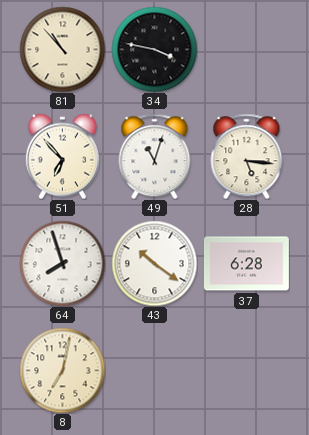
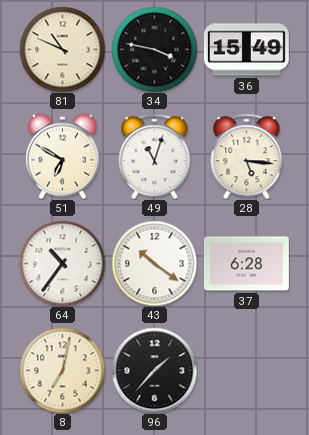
81: 10:53 -> 10:49
36: none -> 15:49
51: 6:53 -> 6:50
64: 7:57 -> 10:36
96: none -> 1:37
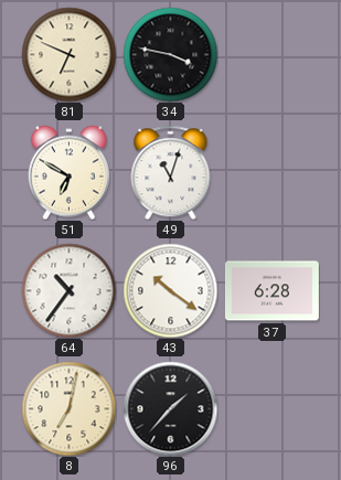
81: 10:49 -> 6:49
36: 15:49 -> none
28: 5:16 -> none
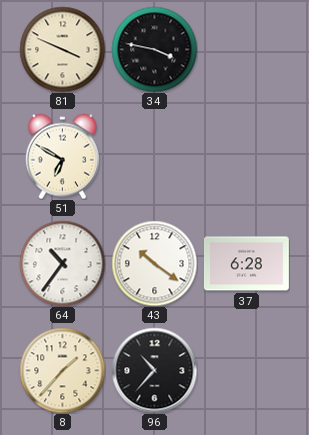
81: 6:49 -> 3:49
49: 11:03 -> none
8: 7:02 -> 1:37
96: 1:37 -> 10:37
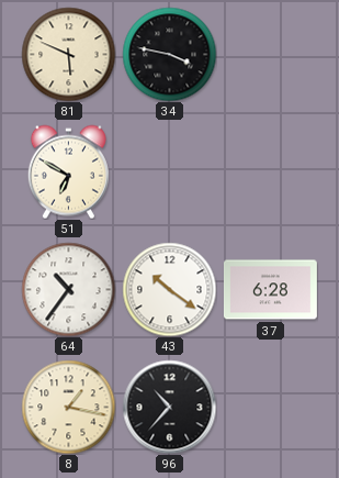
81: 3:49 -> 5:49
8: 1:37 -> 1:17
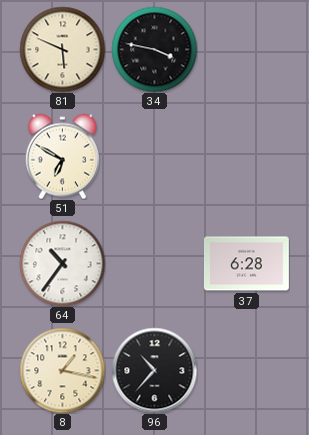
43: 10:21 -> none
